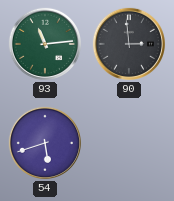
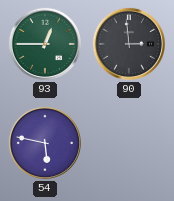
93: 11:14 -> 12:45
54: 5:42 -> 5:47
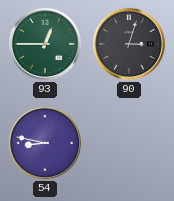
90: 2:59 -> 3:03
54: 5:47 -> 8:47
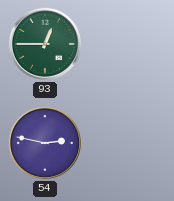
90: 3:03 -> none
54: 8:47 -> 2:47
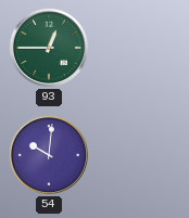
54: 2:47 -> 10:01
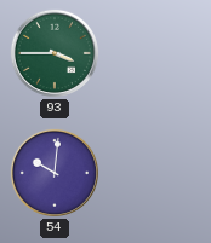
93: 12:45 -> 3:45
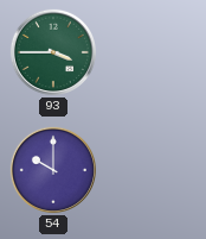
54: 10:01 -> 10:00
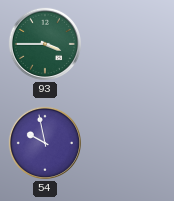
54: 10:00 -> 9:58
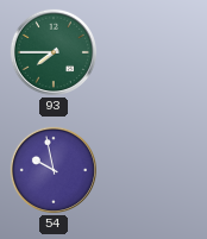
93: 3:45 -> 7:45
